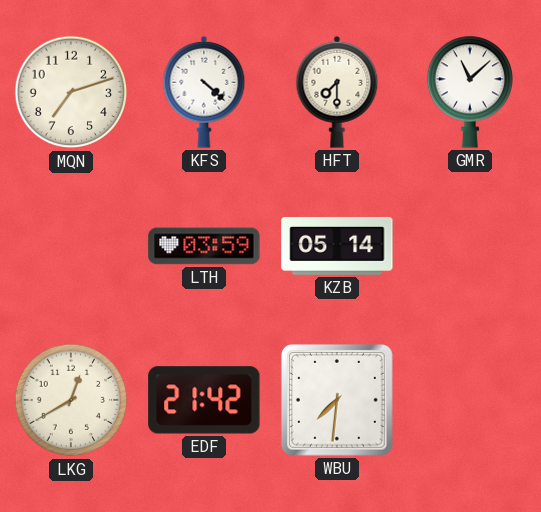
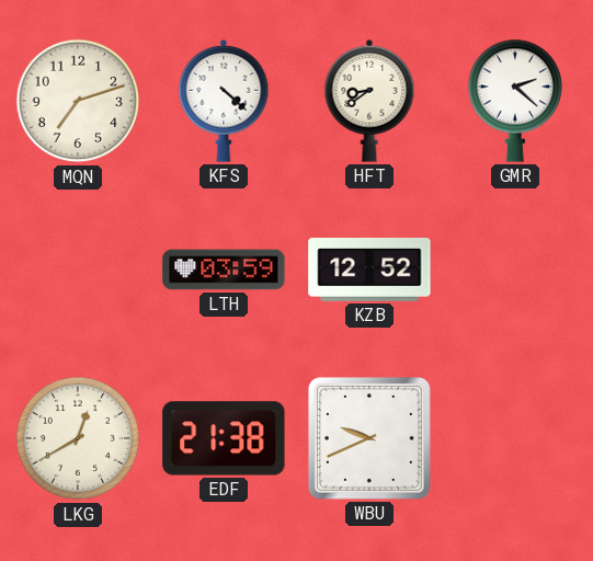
HFT: 7:30 -> 8:39
GMR: 11:08 -> 2:22
KZB: 05:14 -> 12:52
EDF: 21:42 -> 21:38
WBU: 7:31 -> 9:41
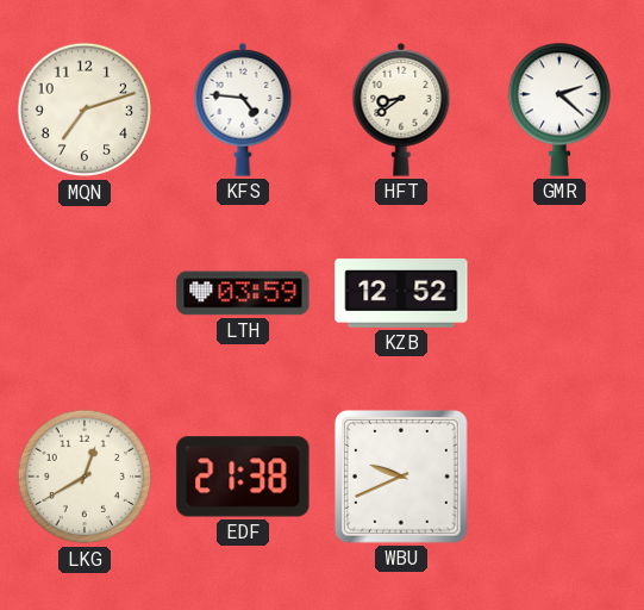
KFS: 4:22 -> 4:46
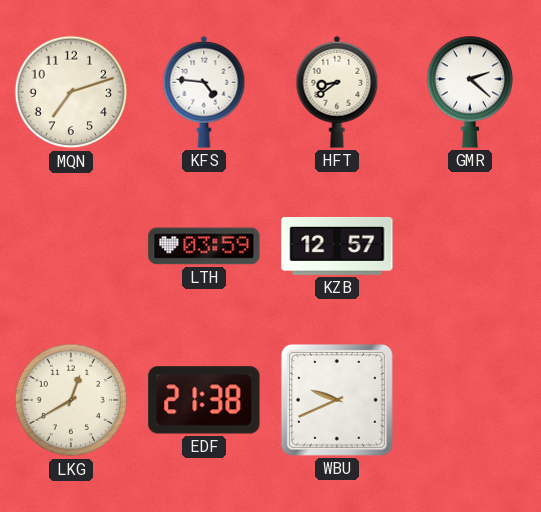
KZB: 12:52 -> 12:57
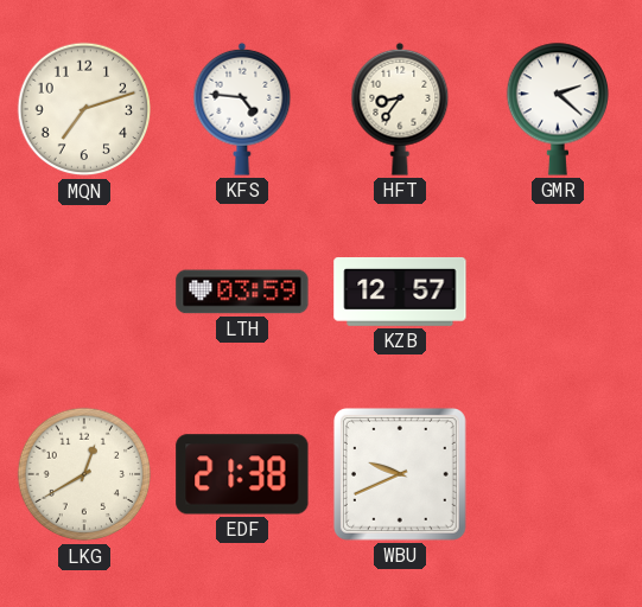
HFT: 8:39 -> 8:36
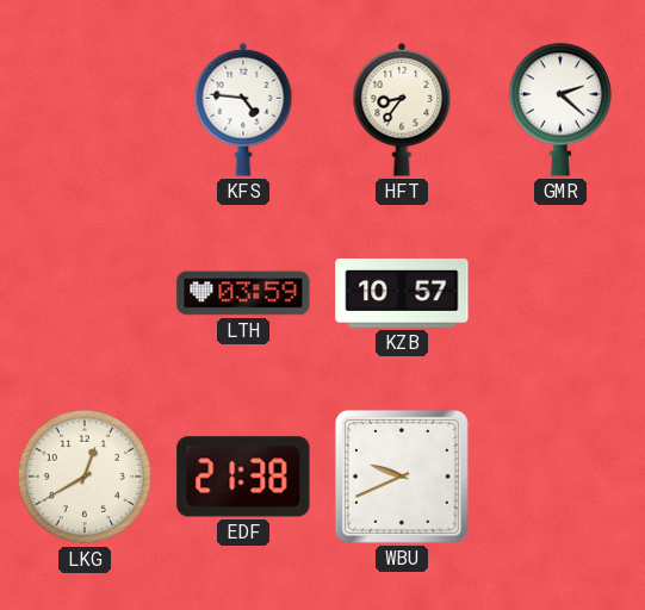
MQN: 7:12 -> none
KZB: 12:57 -> 10:57
